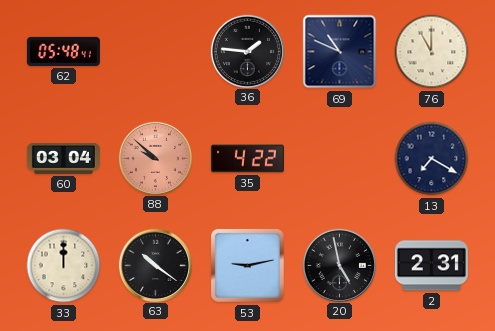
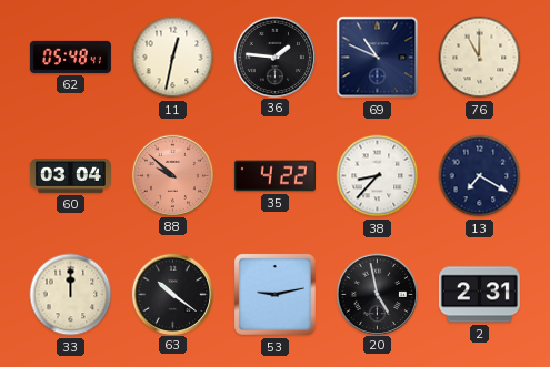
11: none -> 12:32
38: none -> 8:37
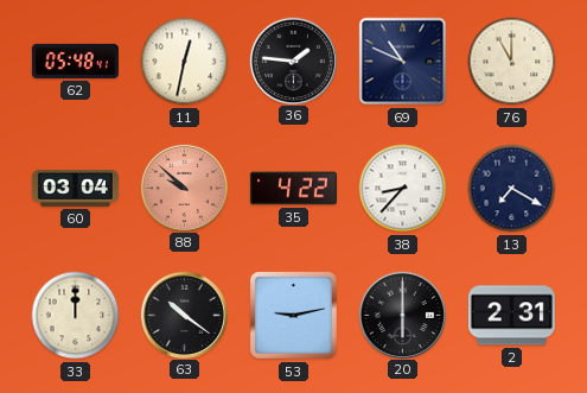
20: 4:58 -> 6:00
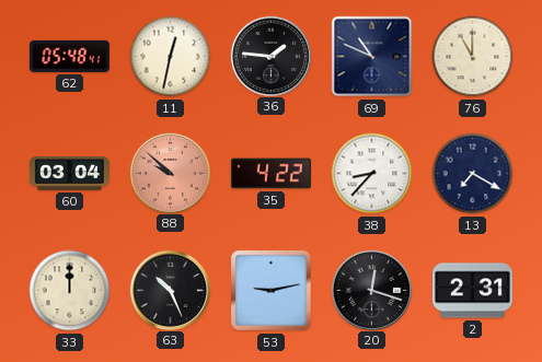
63: 10:21 -> 10:26
20: 6:00 -> 12:18
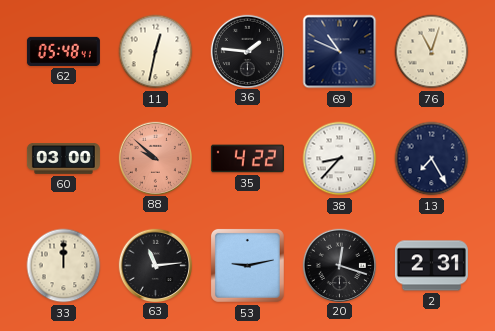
76: 11:00 -> 11:03
60: 03:04 -> 03:00
13: 7:20 -> 7:25
63: 10:26 -> 11:14
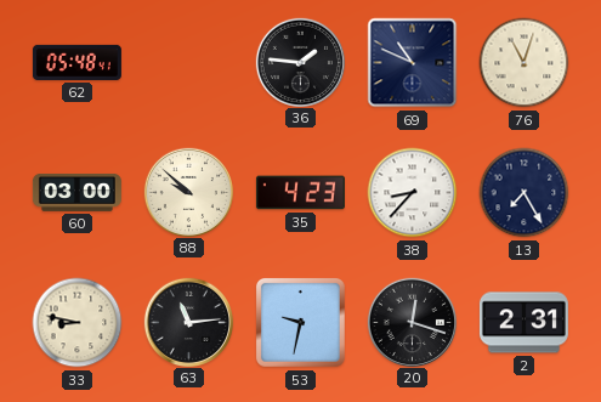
11: 12:32 -> none
88 dial: salmon -> cream
35: 4:22 -> 4:23
33: 12:00 -> 8:47
53: 9:13 -> 9:32
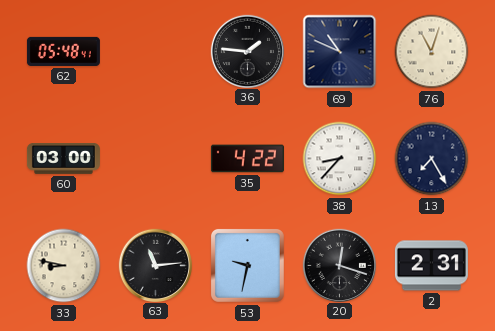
88: 9:52 -> none
35: 4:23 -> 4:22
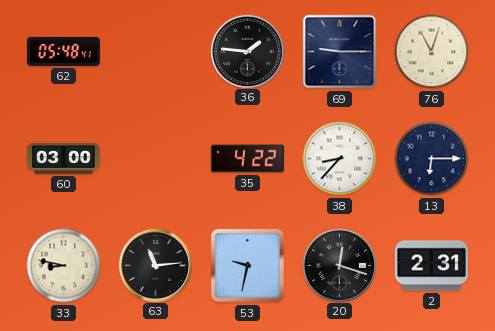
69: 10:49 -> 9:15
13: 7:25 -> 6:15
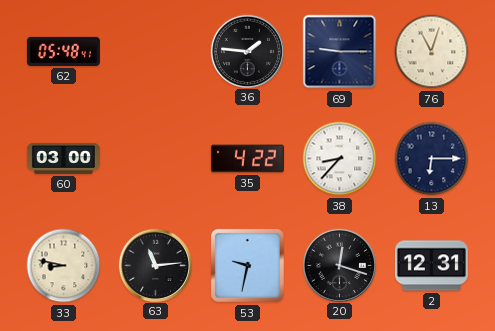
2: 2:31 -> 12:31
